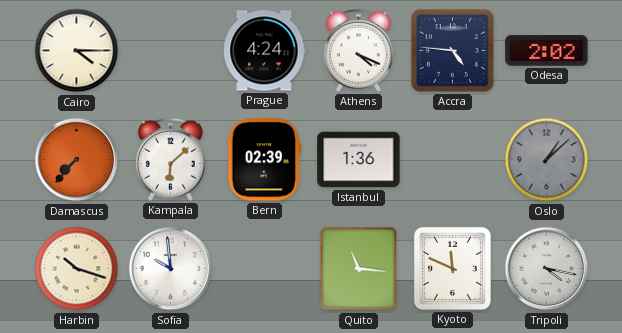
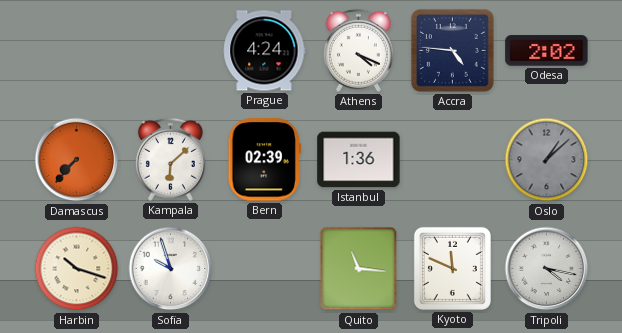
Cairo: 4:15 -> none
Sofia: 9:59 -> 9:57
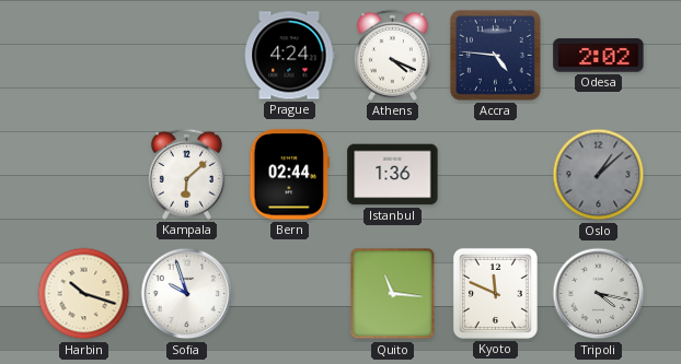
Damascus: 7:37 -> none
Bern: 02:39 -> 02:44
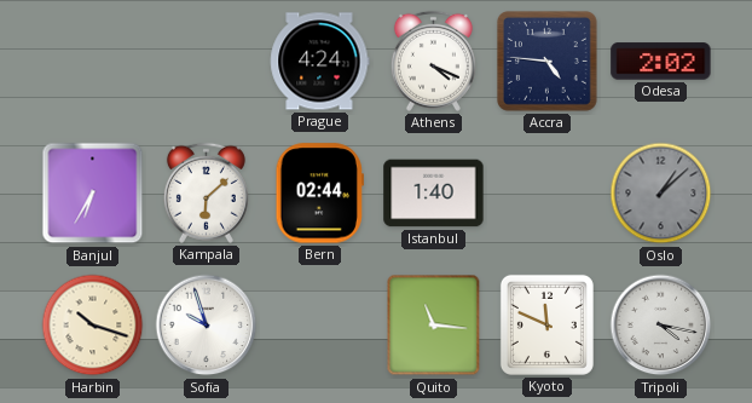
Banjul: none -> 6:35
Istanbul: 1:36 -> 1:40
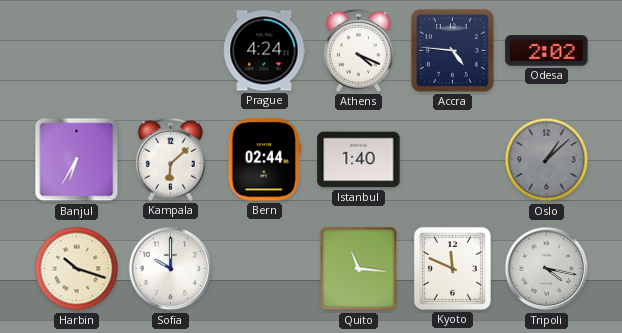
Sofia: 9:57 -> 10:00
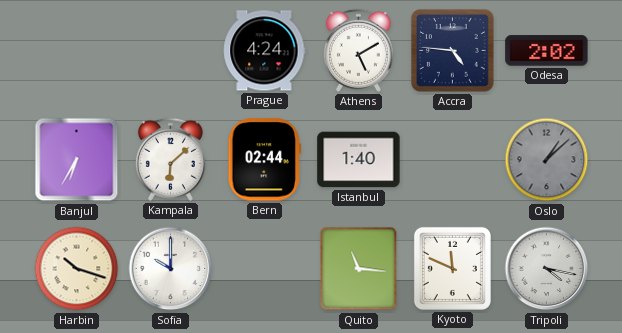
Athens: 4:19 -> 5:10
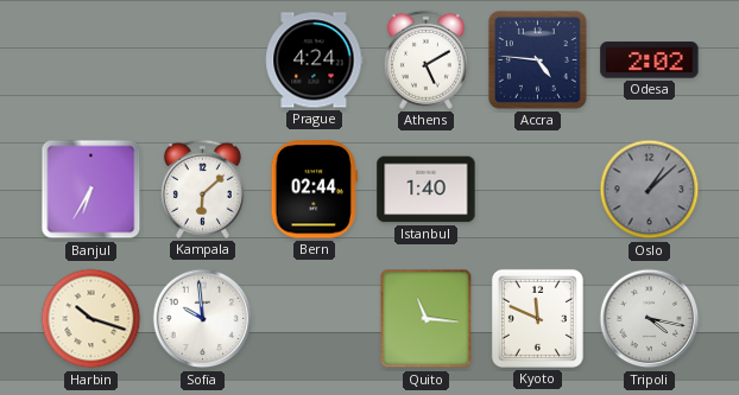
Sofia: 10:00 -> 9:59
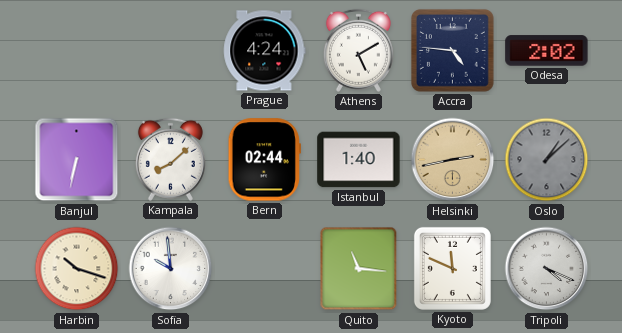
Banjul: 6:35 -> 6:32
Kampala: 6:08 -> 8:08
Helsinki: none -> 2:43
Tripoli: 4:17 -> 4:19
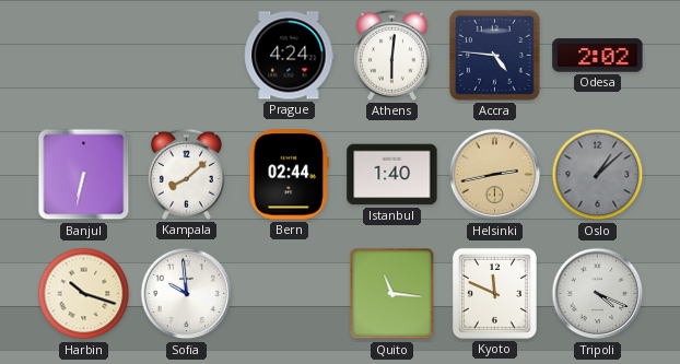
Athens: 5:10 -> 6:01
